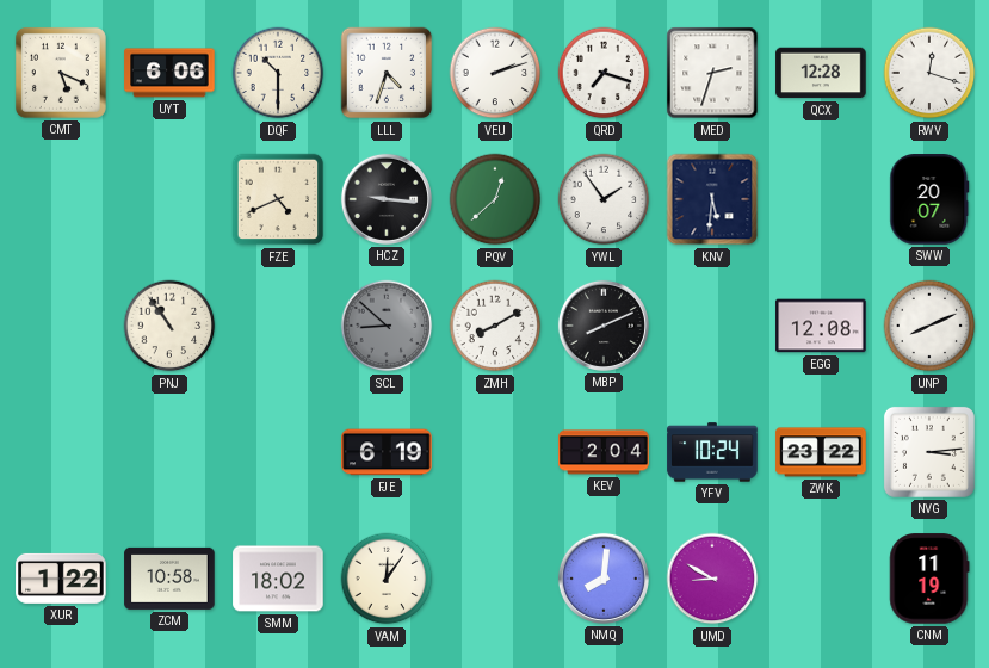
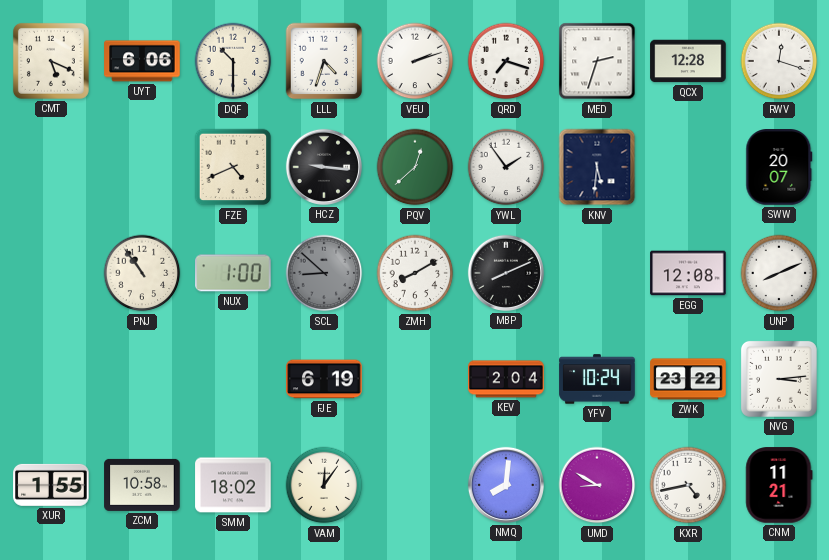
NUX: none -> 1:00
XUR: 1:22 -> 1:55
KXR: none -> 4:43
CNM: 11:19 -> 11:21
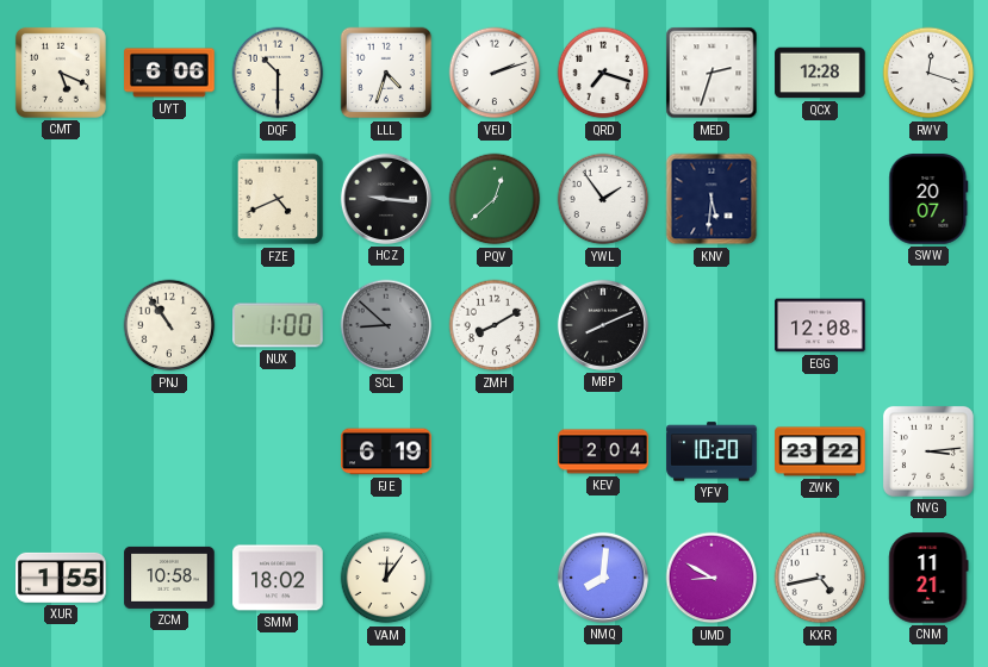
UNP: 8:11 -> none
YFV: 10:24 -> 10:20
